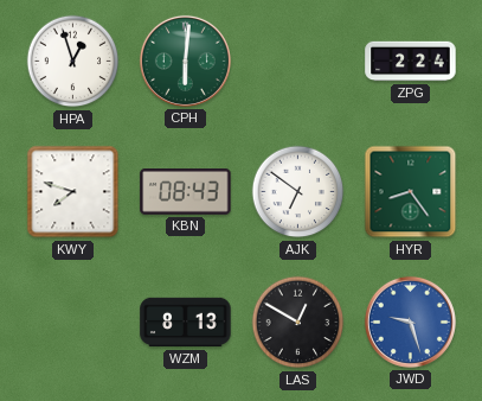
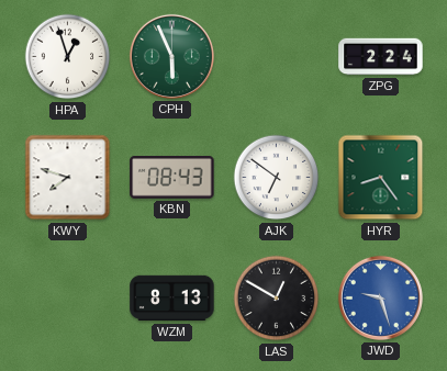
CPH: 6:01 -> 5:56
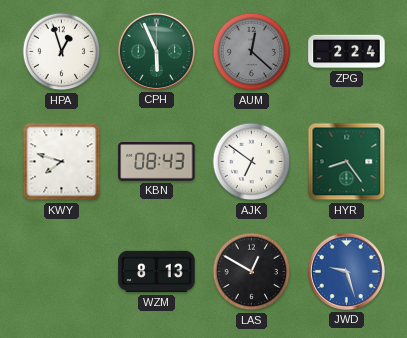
AUM: none -> 12:22
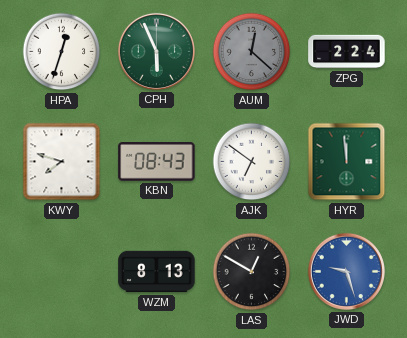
HPA: 12:57 -> 12:33
HYR: 8:24 -> 11:59
